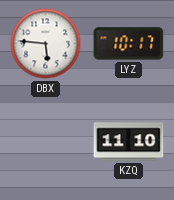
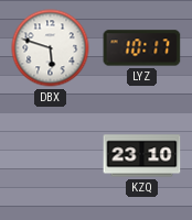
DBX: 5:46 -> 5:48
KZQ: 11:10 -> 23:10
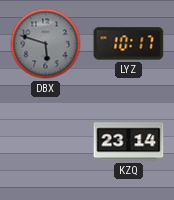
DBX dial: white -> grey
KZQ: 23:10 -> 23:14
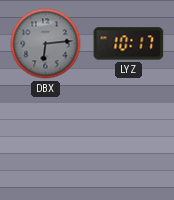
DBX: 5:48 -> 6:14
KZQ: 23:14 -> none
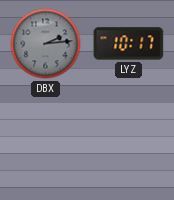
DBX: 6:14 -> 2:14
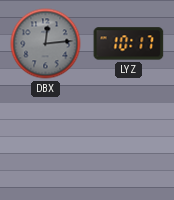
DBX: 2:14 -> 12:14
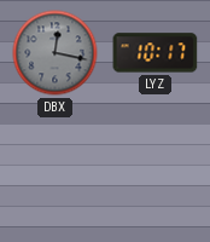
DBX: 12:14 -> 12:17
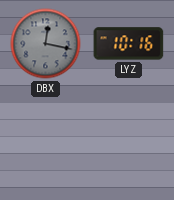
LYZ: 10:17 -> 10:16
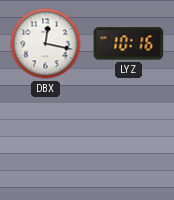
DBX dial: grey -> white
